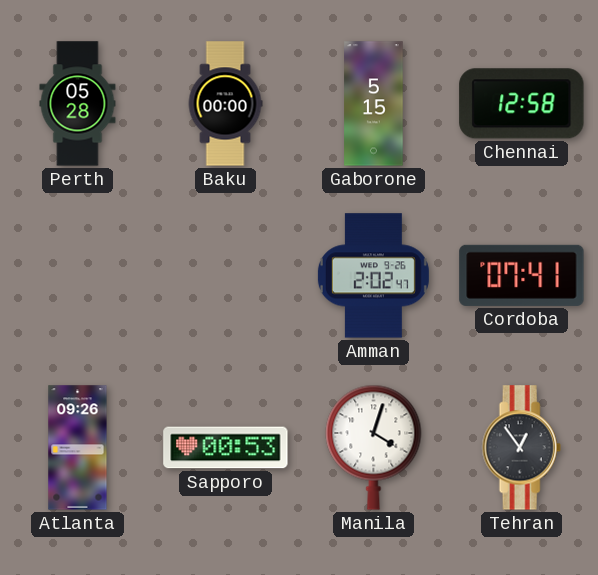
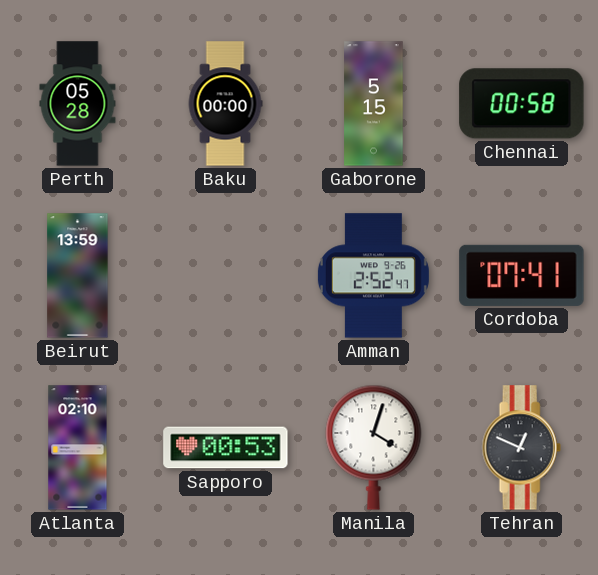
Chennai: 12:58 -> 00:58
Beirut: none -> 13:59
Amman: 2:02 -> 2:52
Atlanta: 09:26 -> 02:10
Tehran: 12:54 -> 12:49
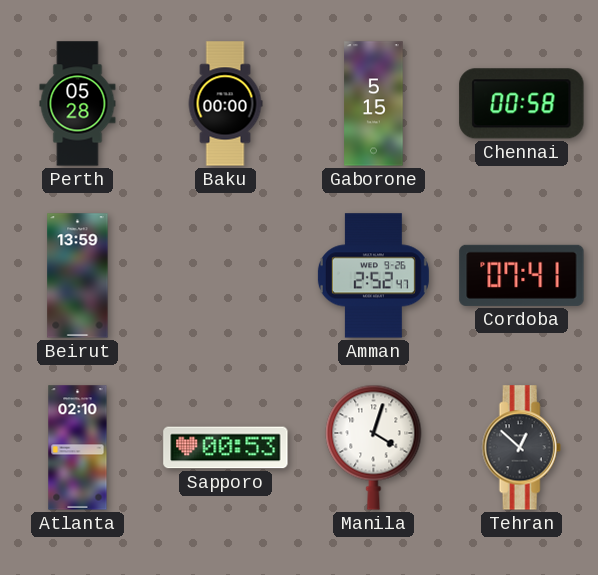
Tehran: 12:49 -> 12:52
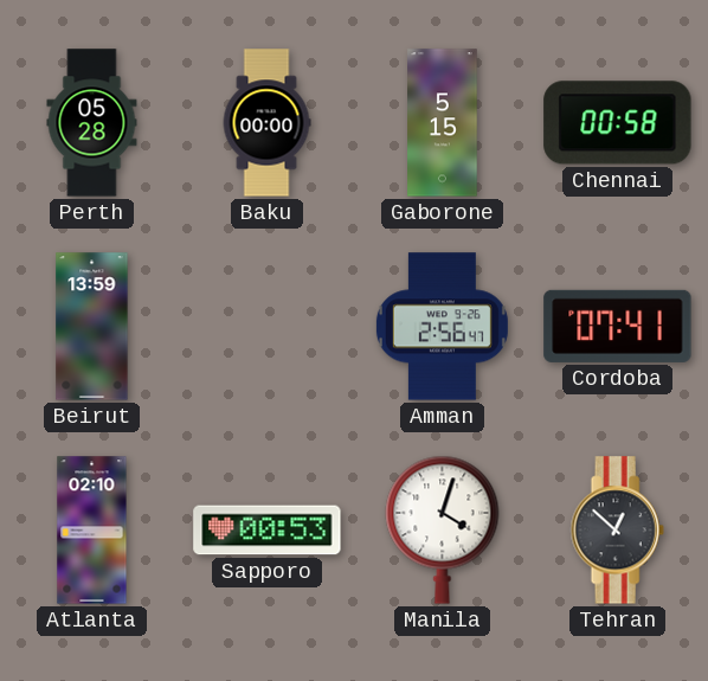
Amman: 2:52 -> 2:56
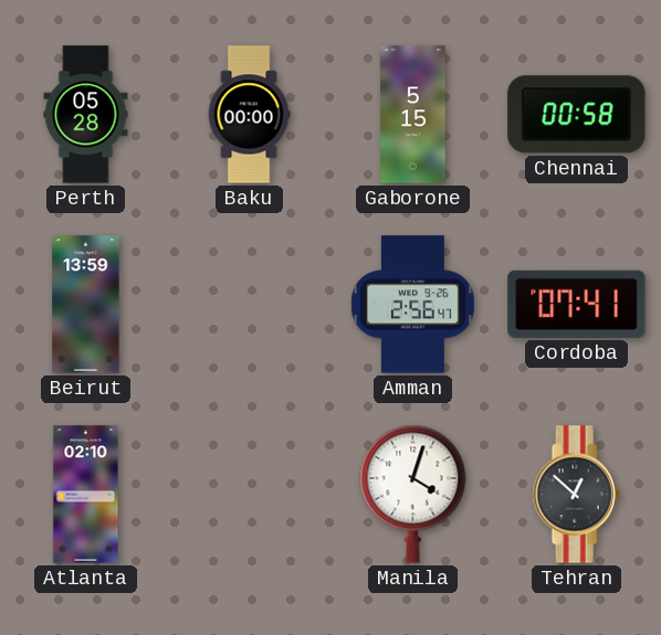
Sapporo: 00:53 -> none
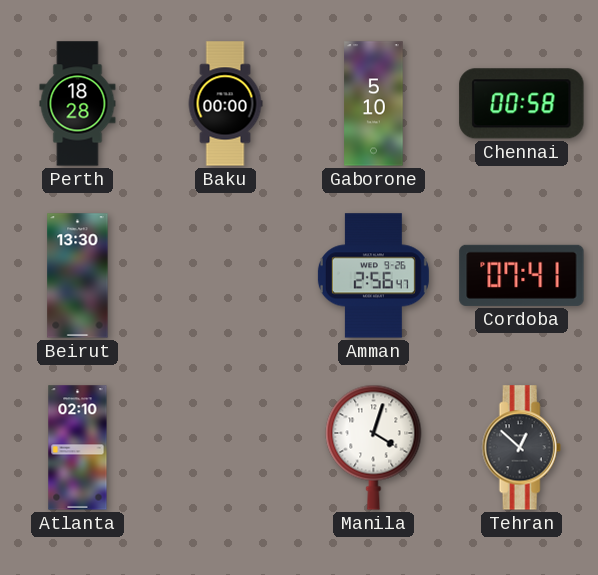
Perth: 05:28 -> 18:28
Gaborone: 5:15 -> 5:10
Beirut: 13:59 -> 13:30
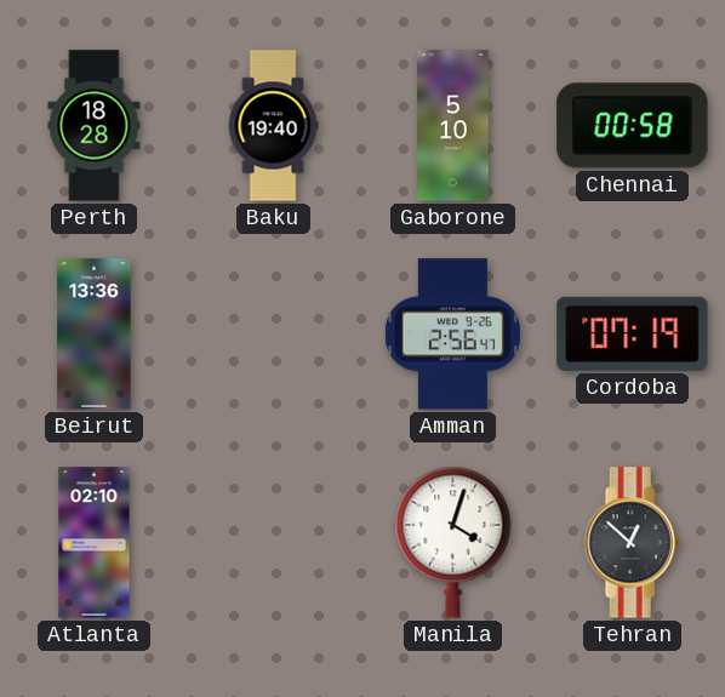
Baku: 00:00 -> 19:40
Beirut: 13:30 -> 13:36
Cordoba: 07:41 -> 07:19
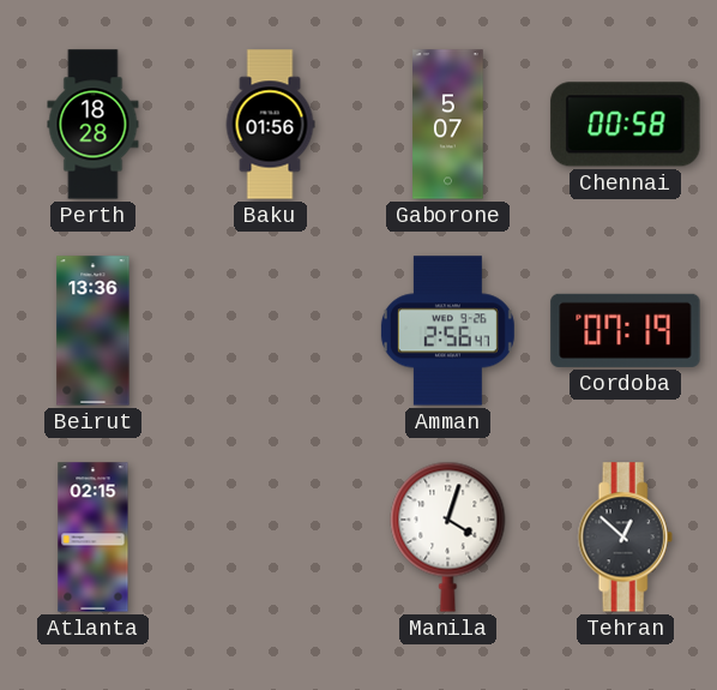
Baku: 19:40 -> 01:56
Gaborone: 5:10 -> 5:07
Atlanta: 02:10 -> 02:15
